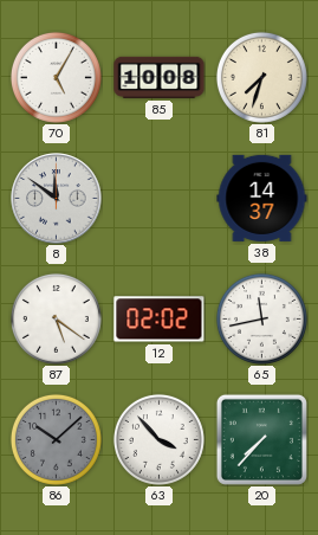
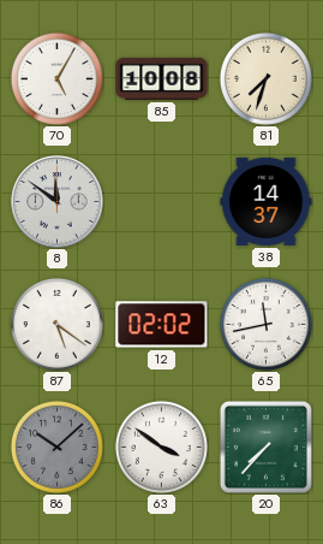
63: 3:53 -> 3:51
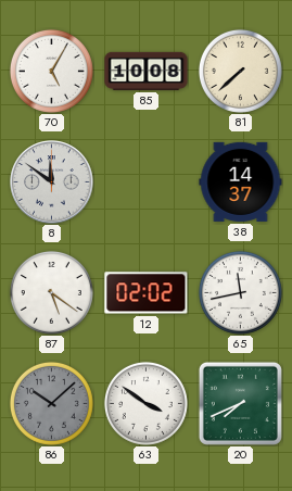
81: 7:33 -> 7:38
20: 7:37 -> 7:41
